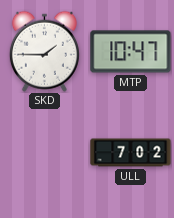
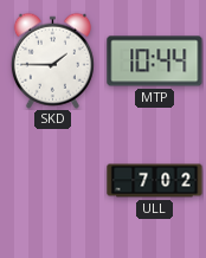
MTP: 10:47 -> 10:44
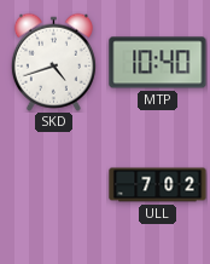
SKD: 1:45 -> 4:42
MTP: 10:44 -> 10:40
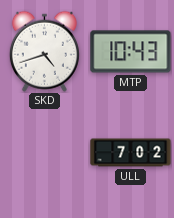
MTP: 10:40 -> 10:43
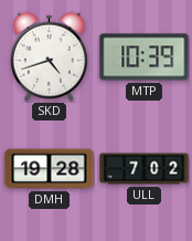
MTP: 10:43 -> 10:39
DMH: none -> 19:28
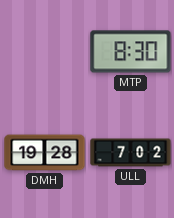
SKD: 4:42 -> none
MTP: 10:39 -> 8:30
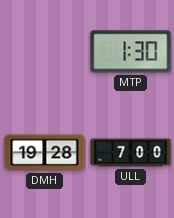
MTP: 8:30 -> 1:30
ULL: 7:02 -> 7:00
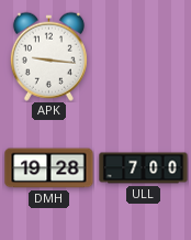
APK: none -> 9:16
MTP: 1:30 -> none
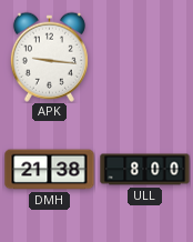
DMH: 19:28 -> 21:38
ULL: 7:00 -> 8:00
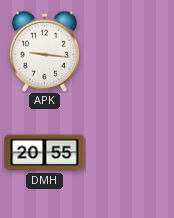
DMH: 21:38 -> 20:55
ULL: 8:00 -> none
